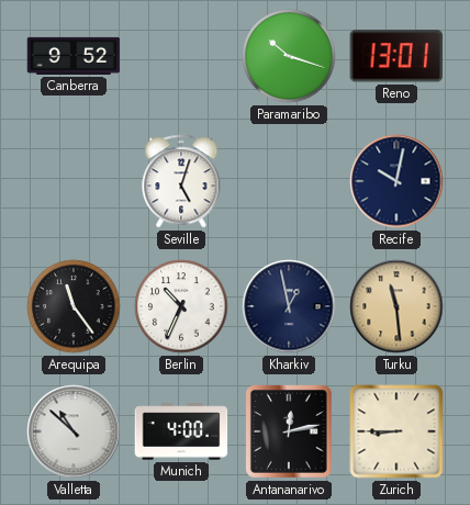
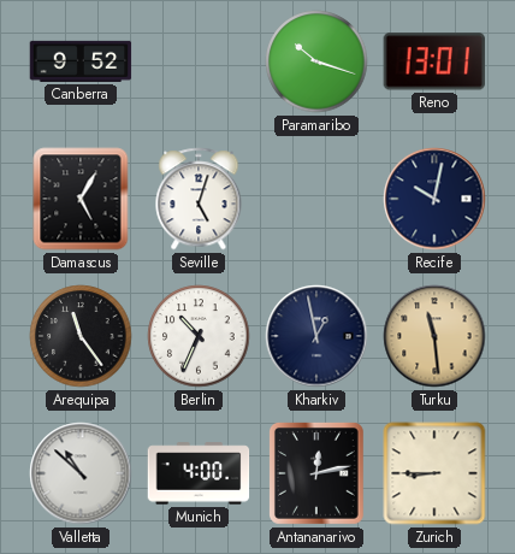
Damascus: none -> 5:05
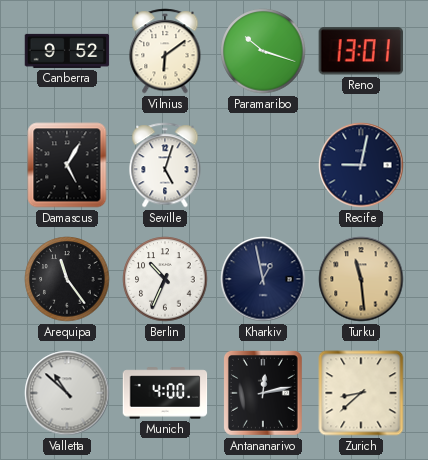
Vilnius: none -> 6:09
Recife: 10:02 -> 9:02
Zurich: 8:45 -> 8:38
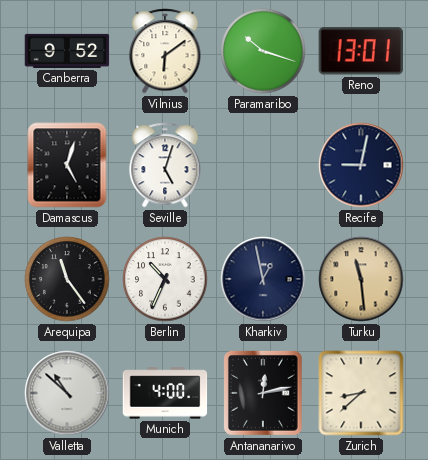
Damascus: 5:05 -> 5:03
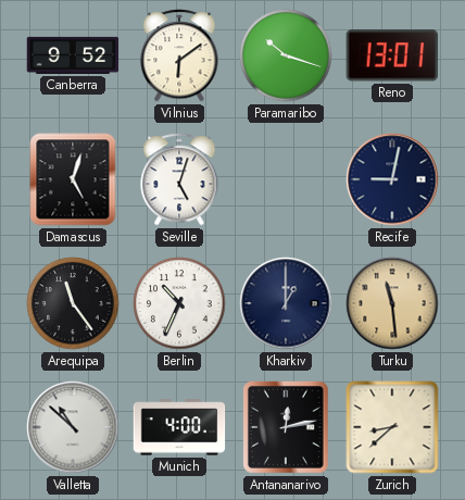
Kharkiv: 12:58 -> 1:00
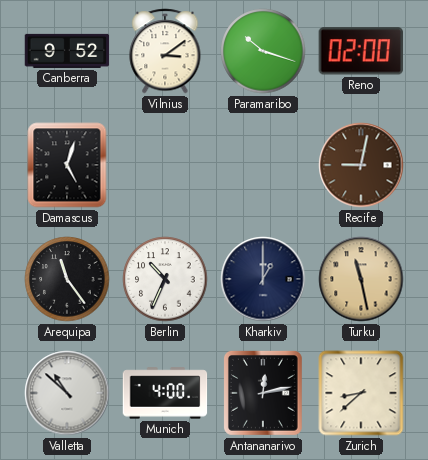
Vilnius: 6:09 -> 3:09
Reno: 13:01 -> 02:00
Seville: 5:03 -> none
Recife dial: navy -> brown
Turku: 11:29 -> 11:28
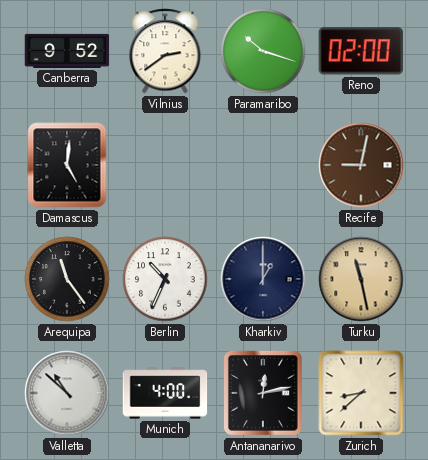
Vilnius: 3:09 -> 2:39
Damascus: 5:03 -> 5:01
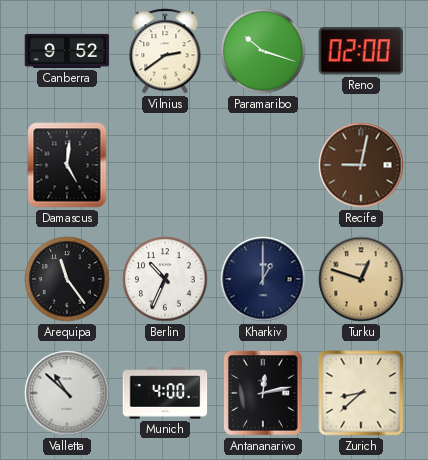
Turku: 11:28 -> 12:48
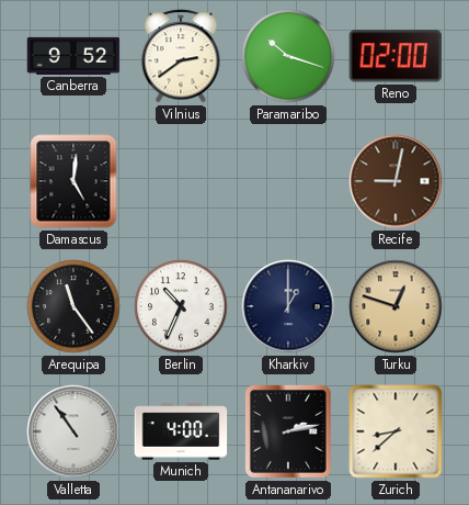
Valletta: 10:52 -> 10:54
Antananarivo: 12:13 -> 2:13
